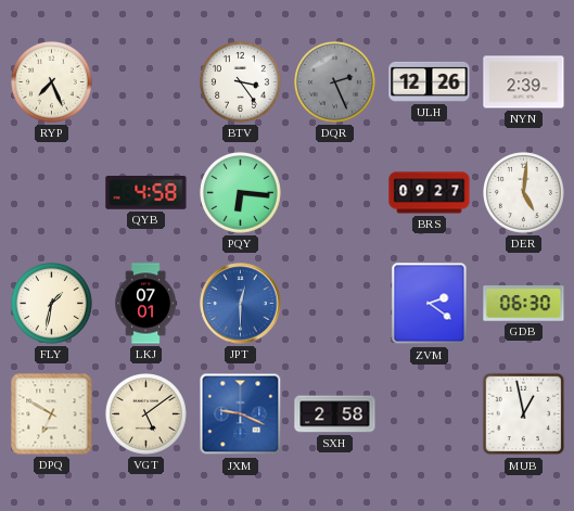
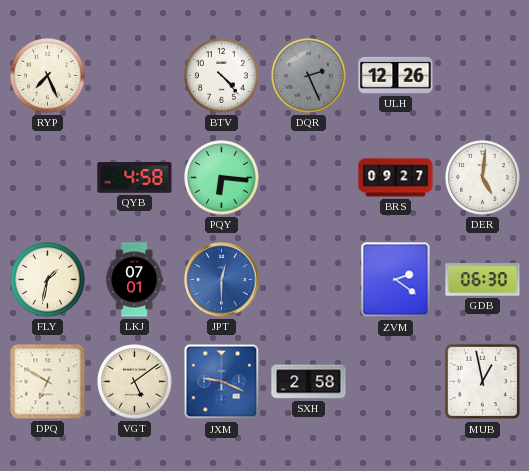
BTV: 3:24 -> 4:23
NYN: 2:39 -> none
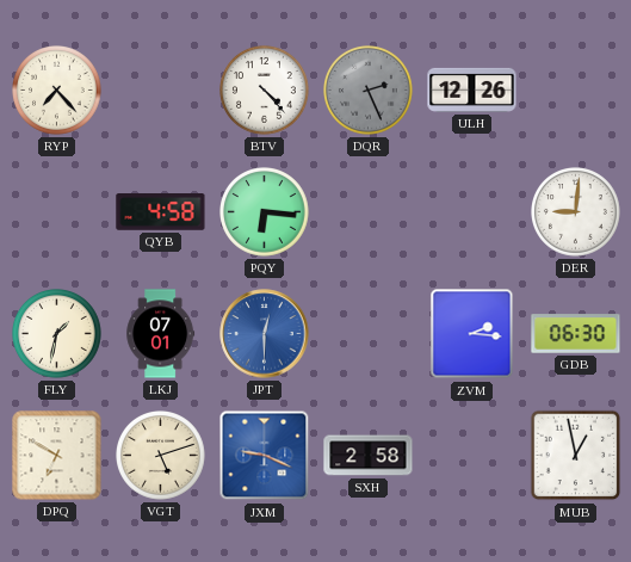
RYP: 7:26 -> 7:23
BRS: 09:27 -> none
DER: 5:01 -> 9:01
ZVM: 2:21 -> 2:16
VGT: 5:09 -> 5:12
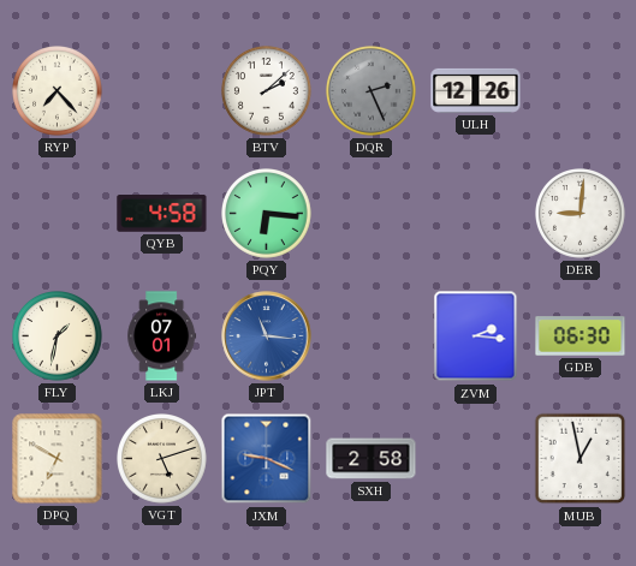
BTV: 4:23 -> 2:08
JPT: 12:30 -> 11:16
